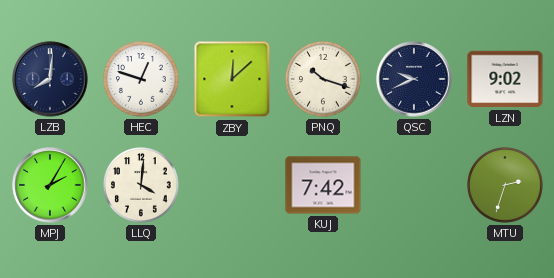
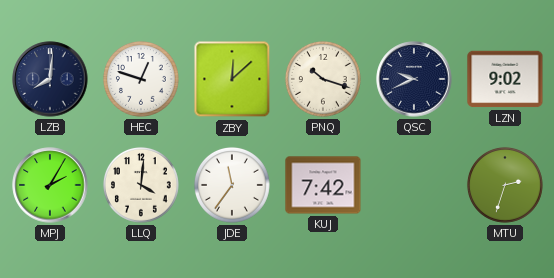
JDE: none -> 11:36
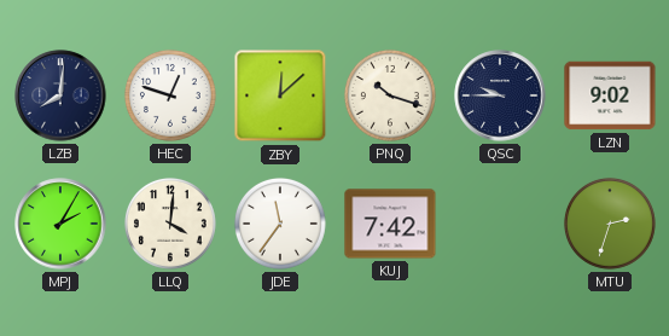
QSC: 9:41 -> 9:45
